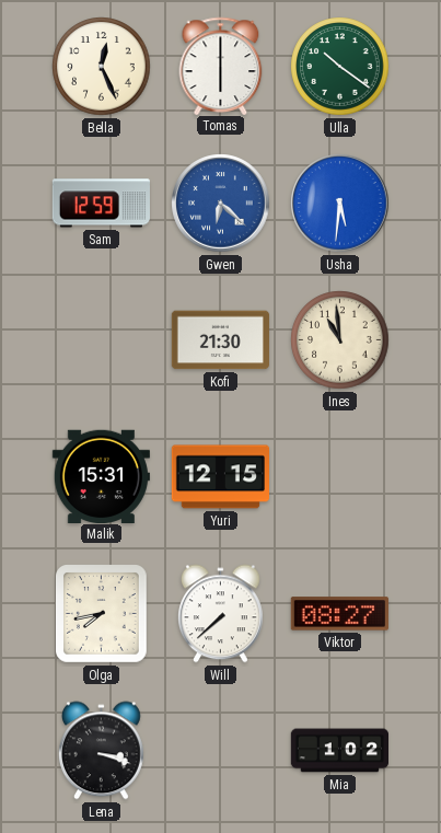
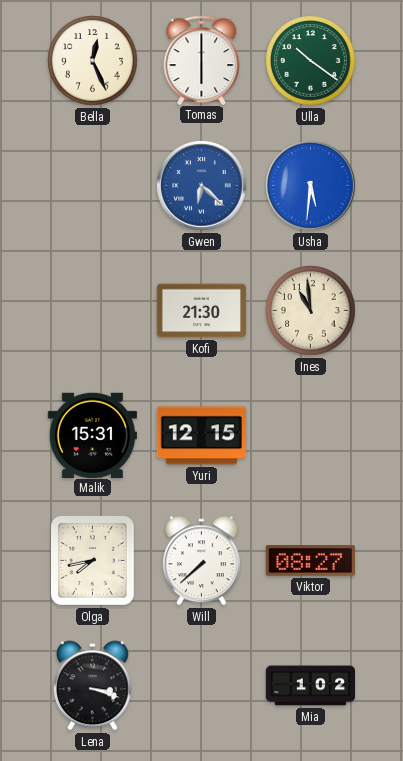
Sam: 12:59 -> none
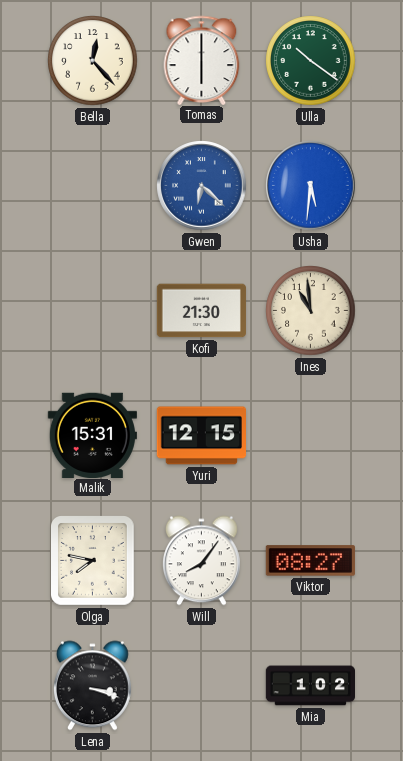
Bella: 12:26 -> 12:23
Olga: 7:43 -> 7:47
Will: 7:38 -> 8:06
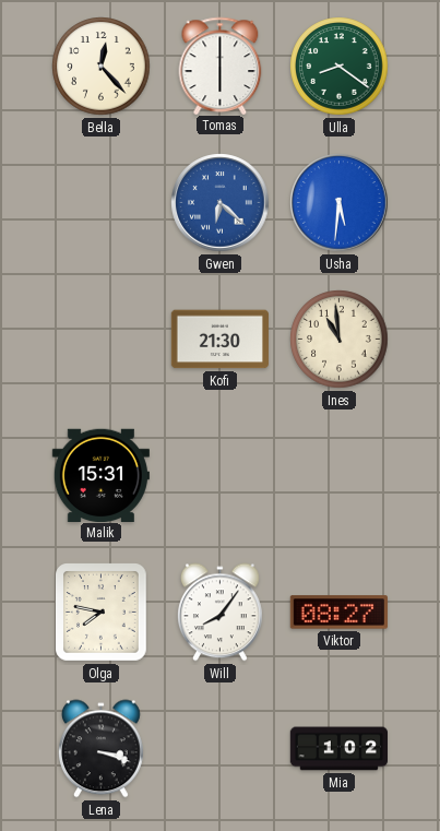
Ulla: 10:21 -> 8:21
Yuri: 12:15 -> none
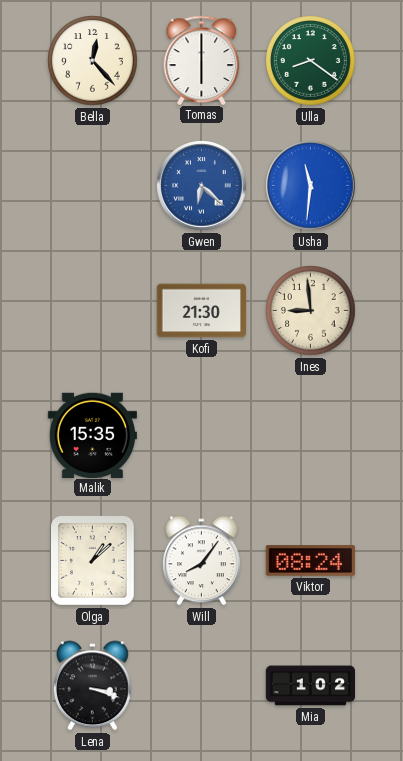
Usha: 5:31 -> 11:31
Ines: 10:59 -> 8:59
Malik: 15:31 -> 15:35
Olga: 7:47 -> 1:08
Viktor: 08:27 -> 08:24
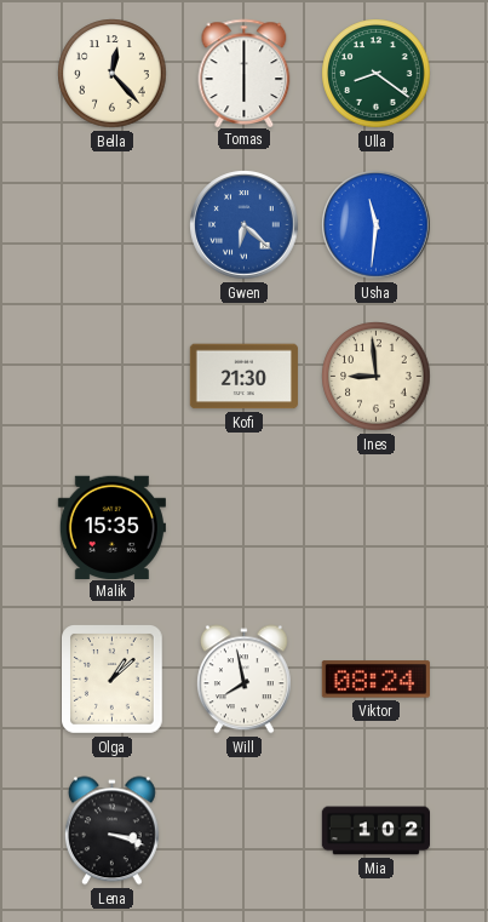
Will: 8:06 -> 7:58
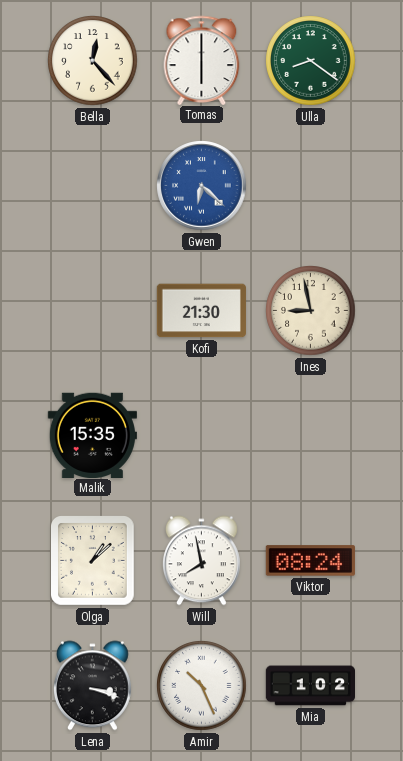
Usha: 11:31 -> none
Ines: 8:59 -> 8:58
Amir: none -> 10:26
